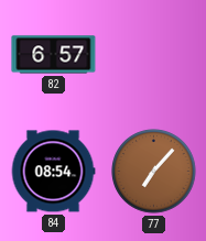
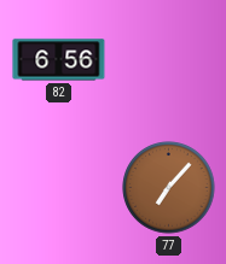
82: 6:57 -> 6:56
84: 08:54 -> none
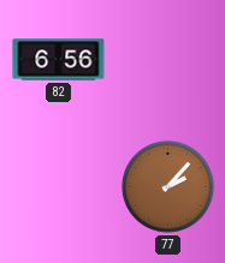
77: 7:07 -> 2:07
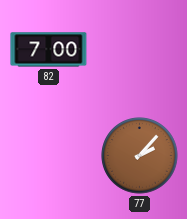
82: 6:56 -> 7:00
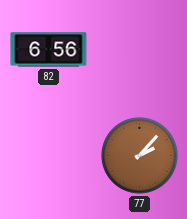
82: 7:00 -> 6:56
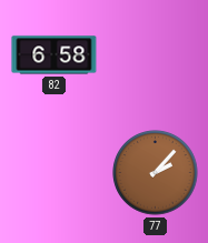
82: 6:56 -> 6:58
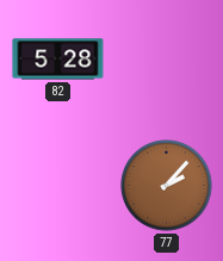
82: 6:58 -> 5:28
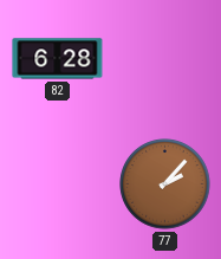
82: 5:28 -> 6:28
